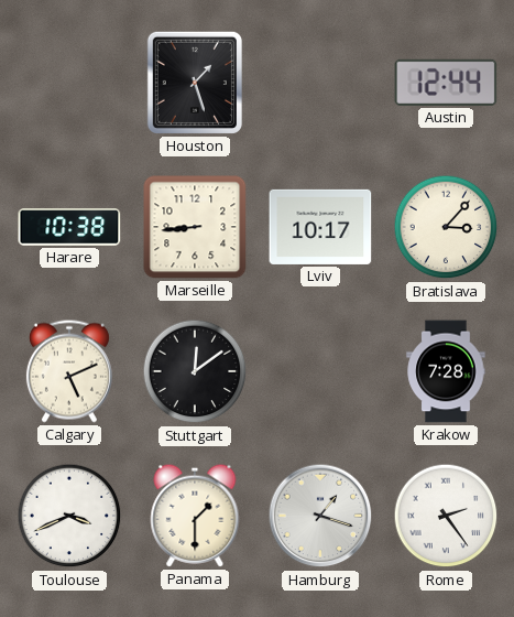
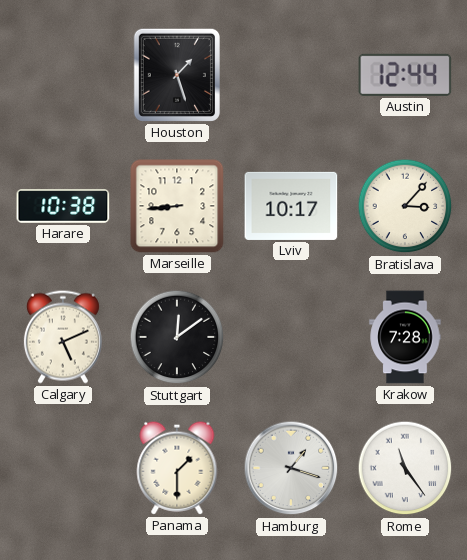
Toulouse: 3:41 -> none
Rome: 2:24 -> 11:24
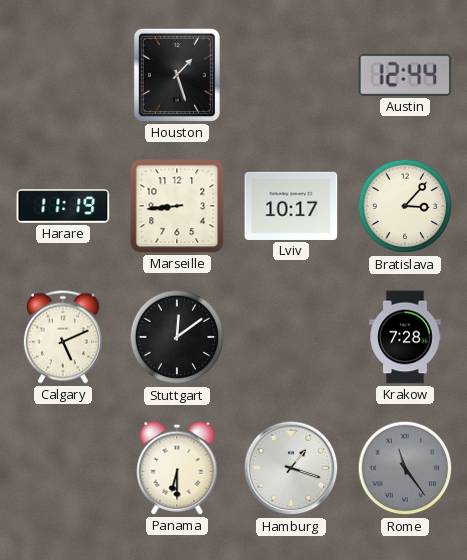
Harare: 10:38 -> 11:19
Panama: 1:30 -> 6:30
Rome dial: white -> grey
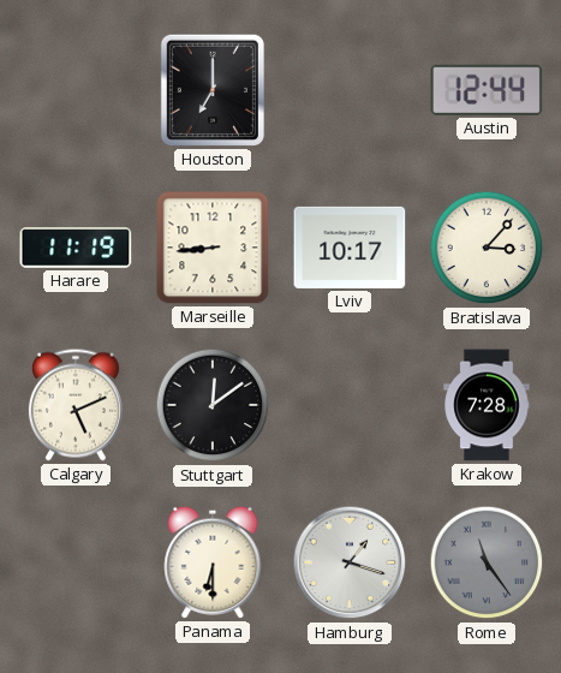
Houston: 1:27 -> 7:00
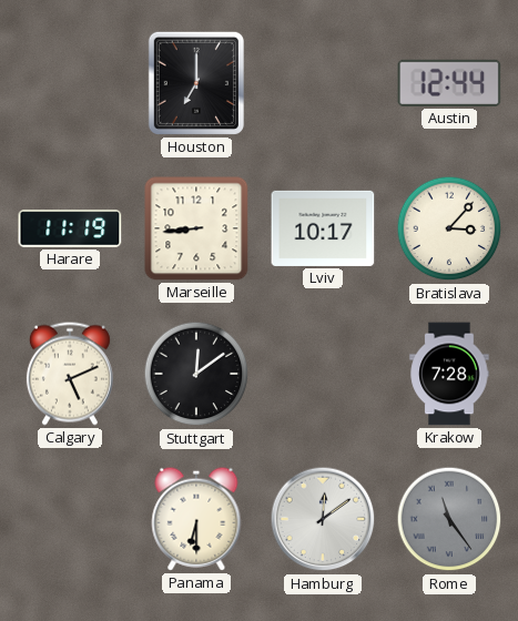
Hamburg: 1:18 -> 12:09
